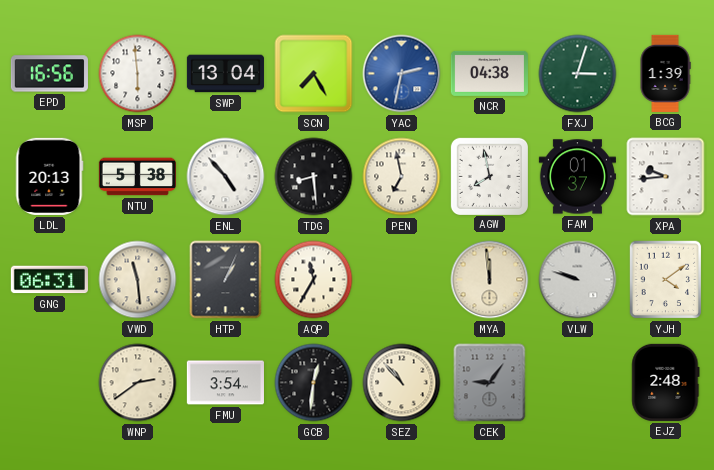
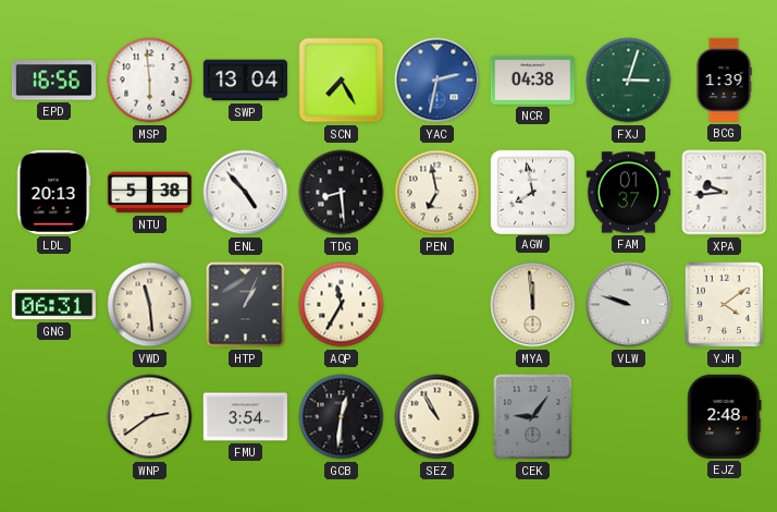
SEZ: 10:53 -> 10:55
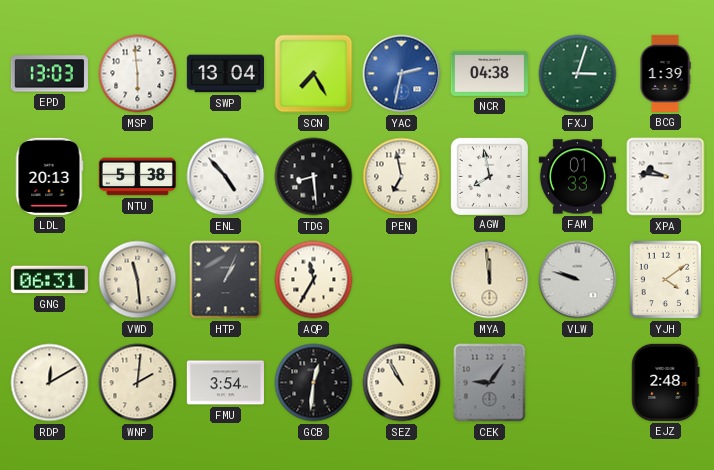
EPD: 16:56 -> 13:03
FAM: 01:37 -> 01:33
XPA: 9:44 -> 9:46
RDP: none -> 12:10
WNP: 2:39 -> 2:01
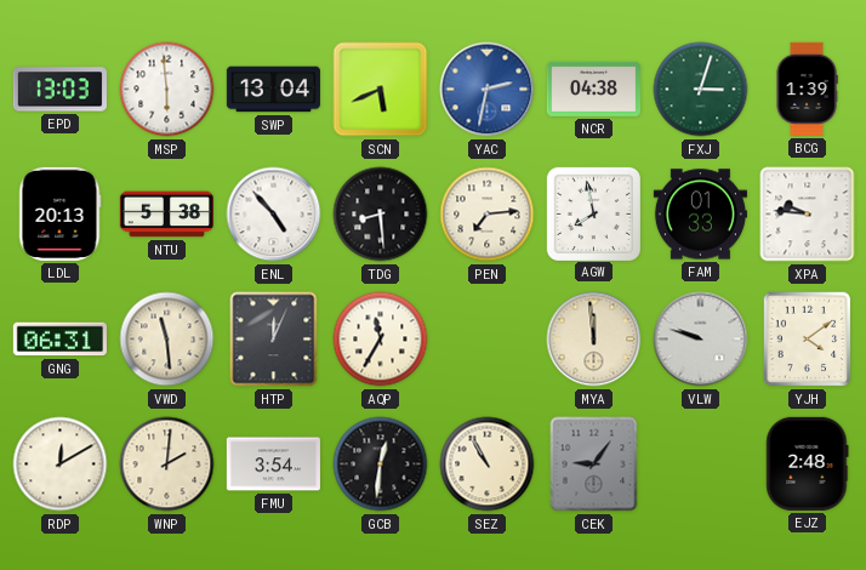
SCN: 7:25 -> 5:41
PEN: 6:58 -> 7:14
HTP: 1:04 -> 12:04
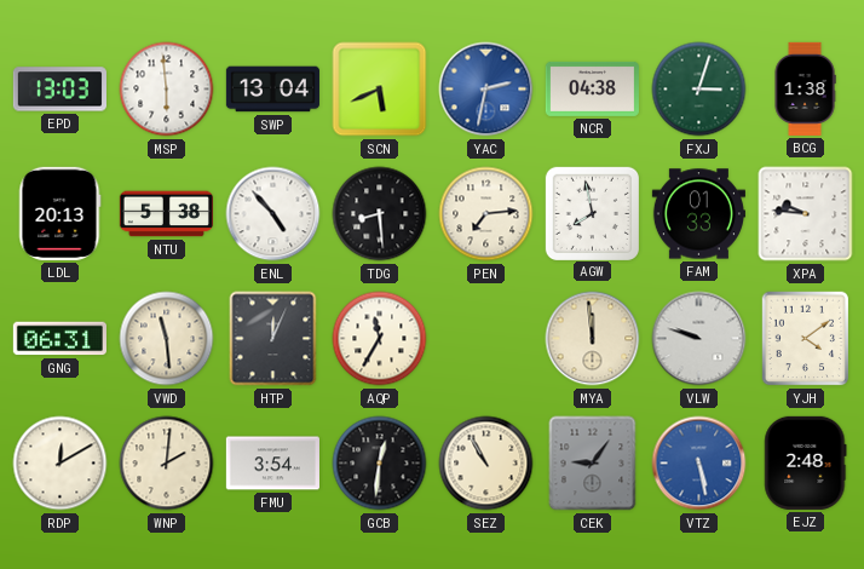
BCG: 1:39 -> 1:38
VTZ: none -> 5:28
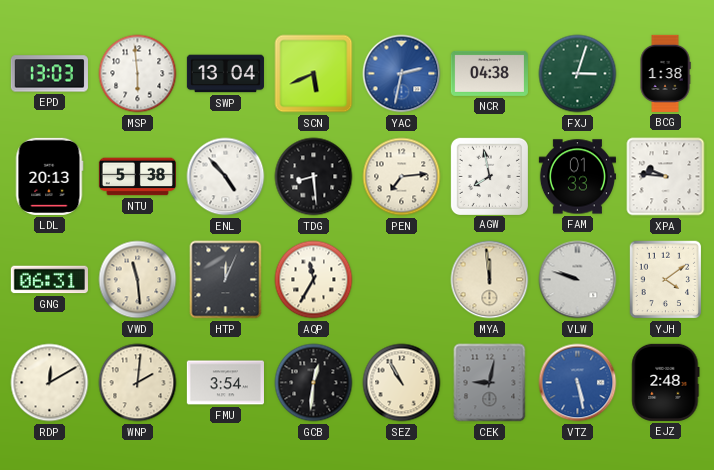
CEK: 9:06 -> 9:02
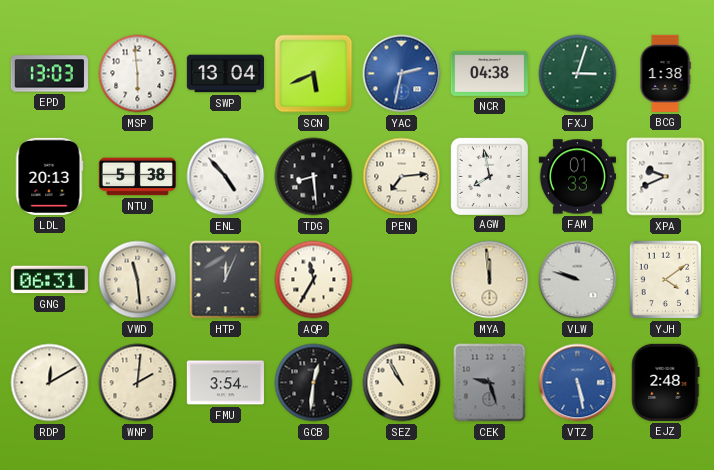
XPA: 9:46 -> 9:41
CEK: 9:02 -> 9:27
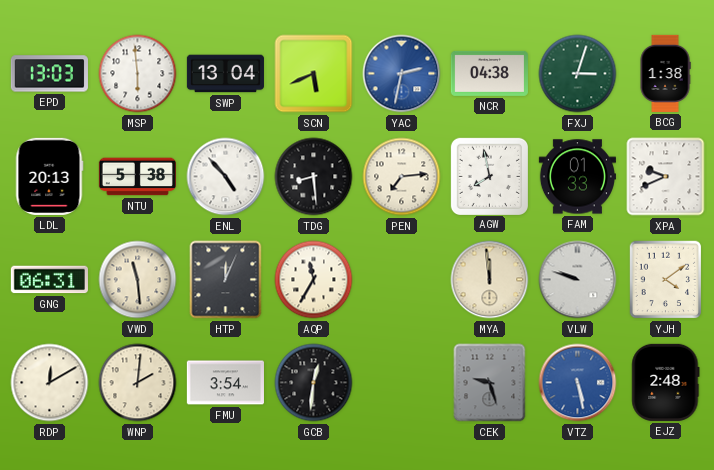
SEZ: 10:55 -> none
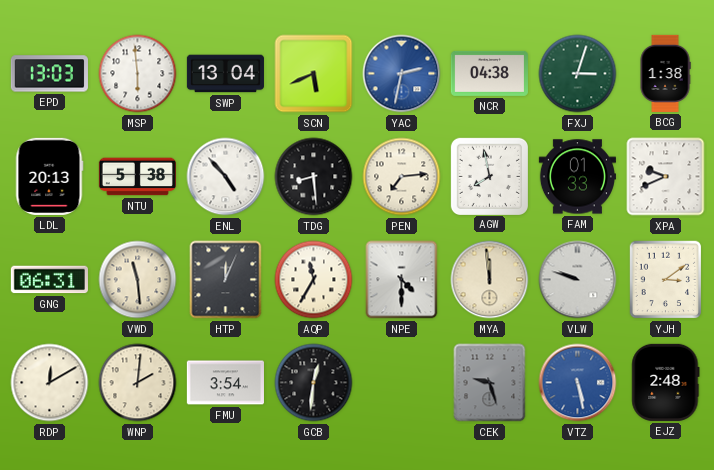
NPE: none -> 4:30
YJH: 4:09 -> 3:09
